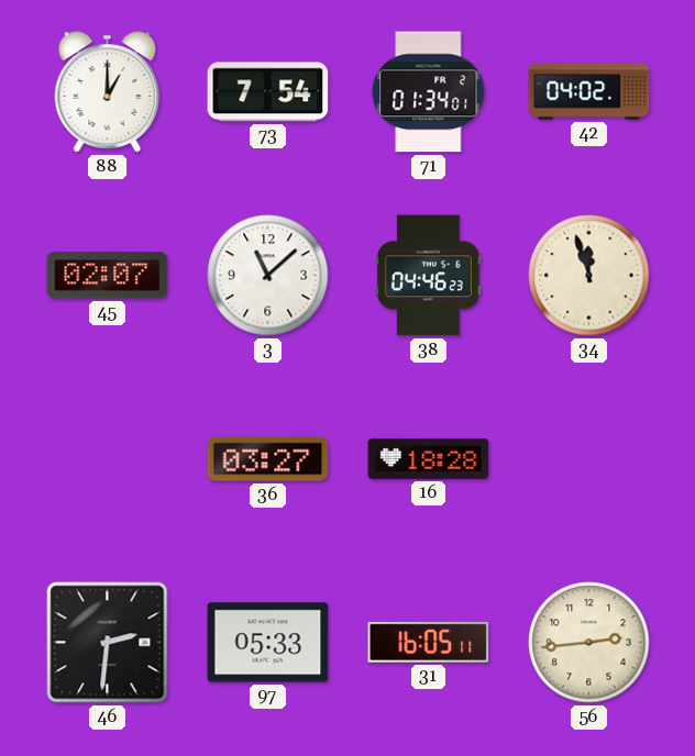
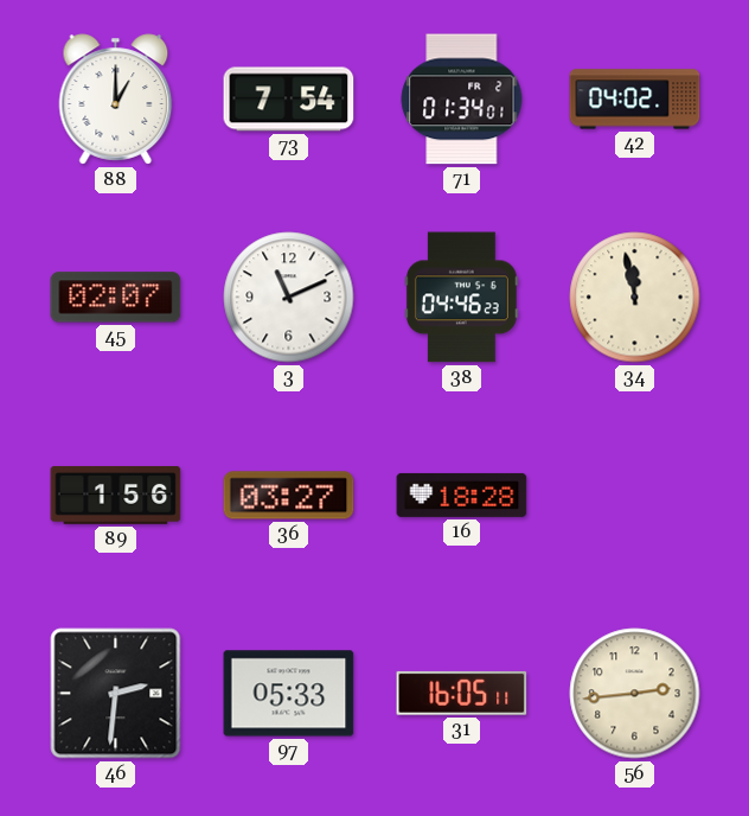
3: 11:08 -> 11:11
34: 11:57 -> 11:58
89: none -> 1:56
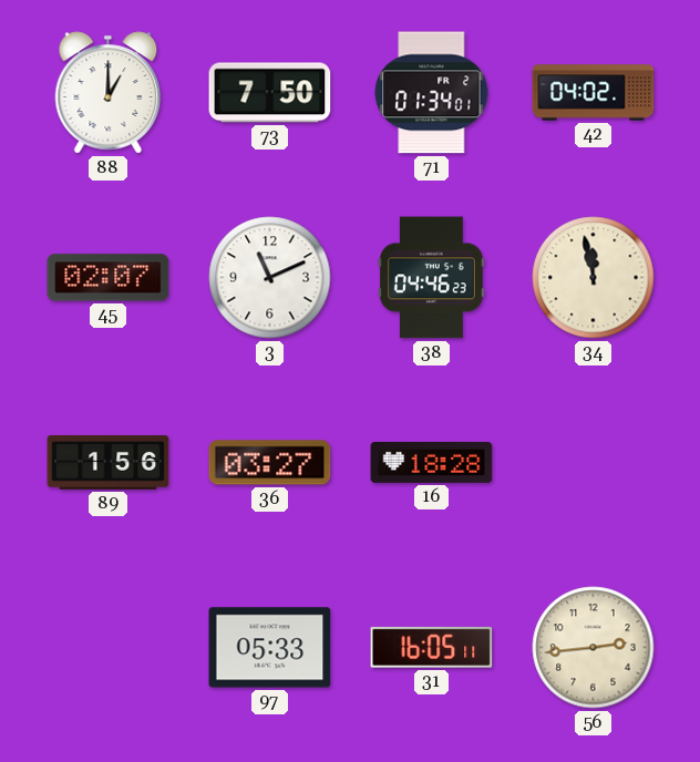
73: 7:54 -> 7:50
46: 2:31 -> none
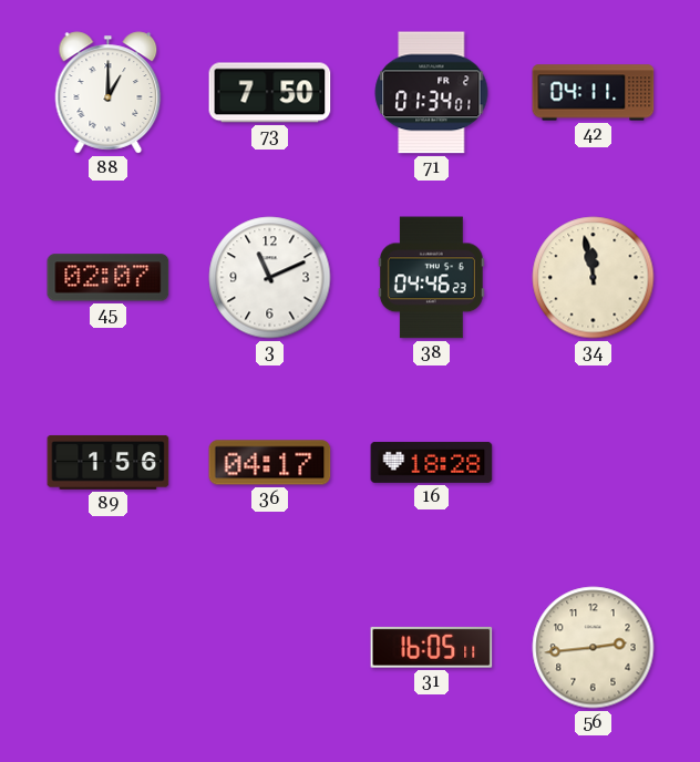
42: 04:02 -> 04:11
36: 03:27 -> 04:17
97: 05:33 -> none
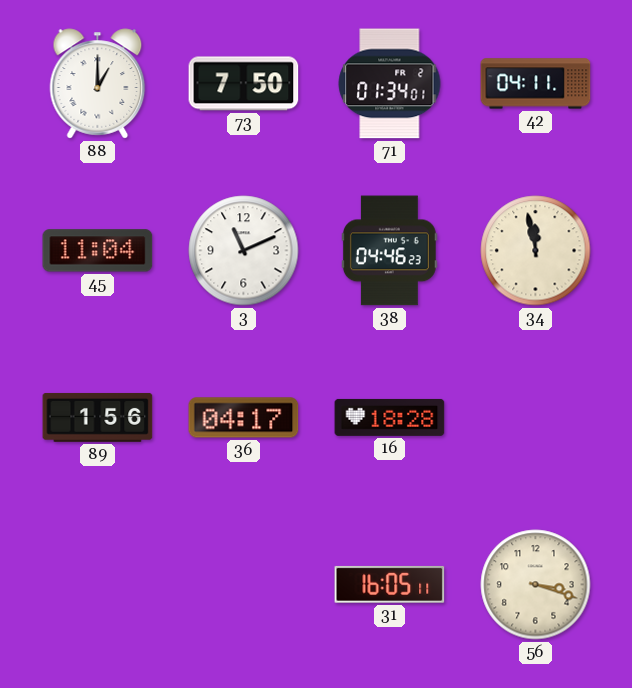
45: 02:07 -> 11:04
56: 2:44 -> 3:18
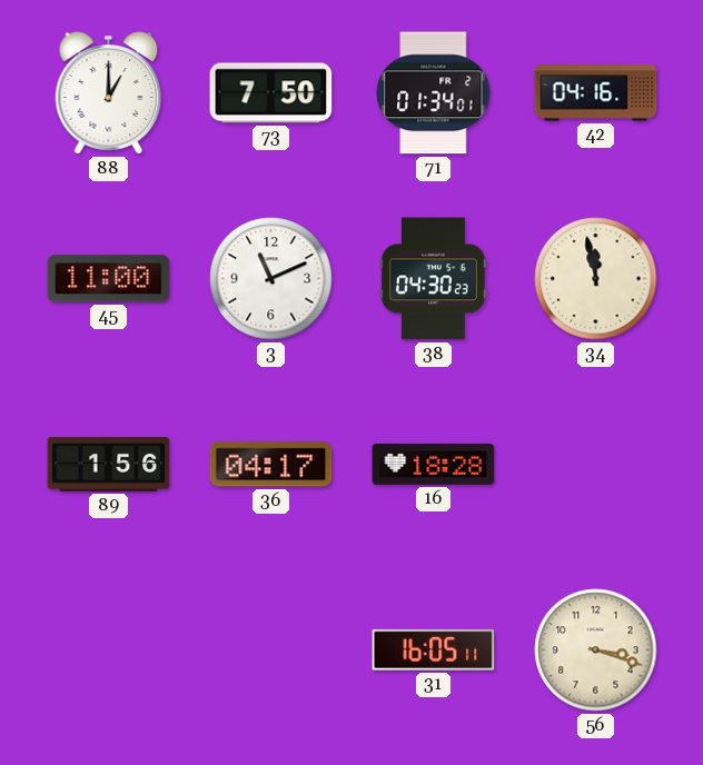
42: 04:11 -> 04:16
45: 11:04 -> 11:00
38: 04:46 -> 04:30
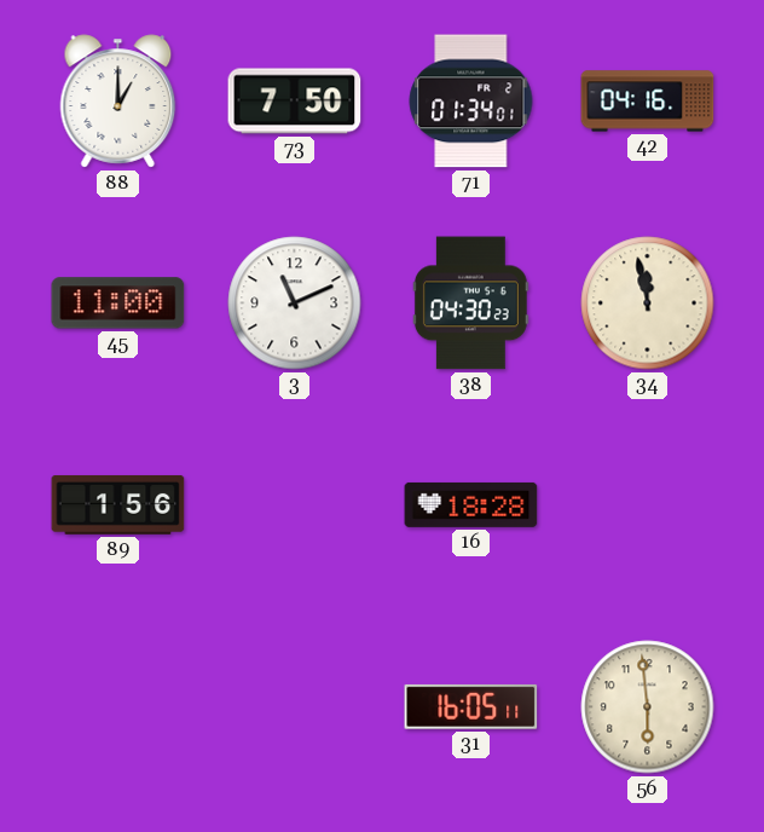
36: 04:17 -> none
56: 3:18 -> 5:59
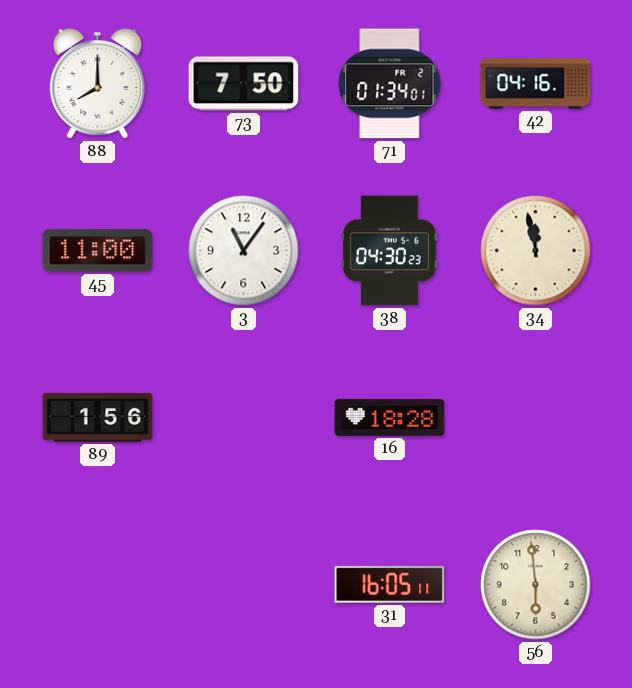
88: 1:00 -> 8:00
3: 11:11 -> 11:06
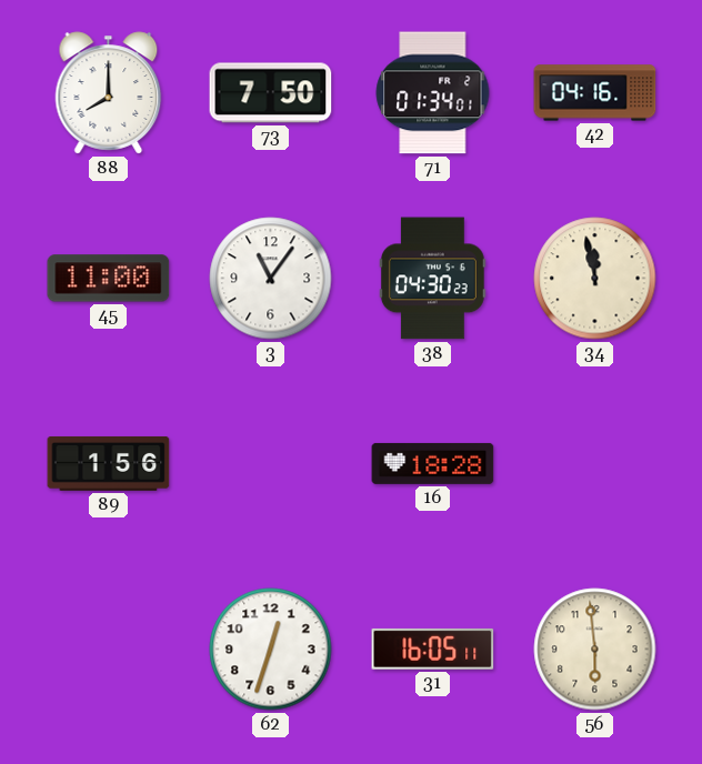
62: none -> 12:33
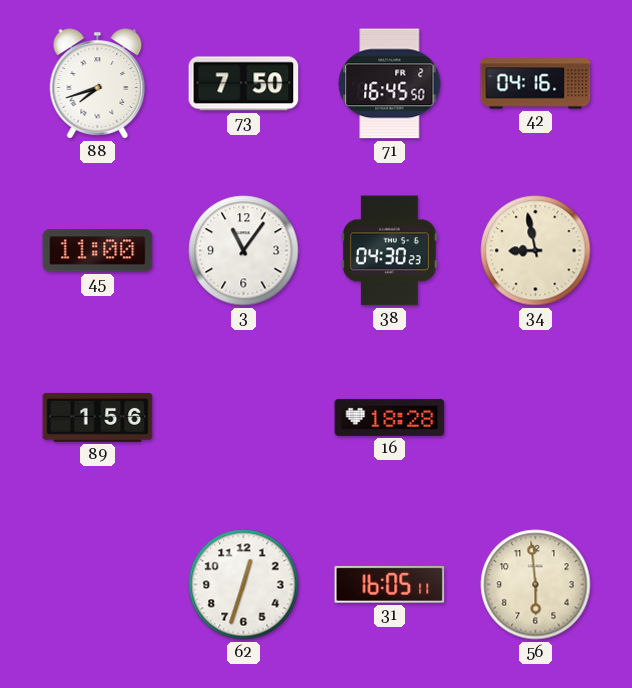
88: 8:00 -> 7:42
71: 01:34 -> 16:45
34: 11:58 -> 8:58
